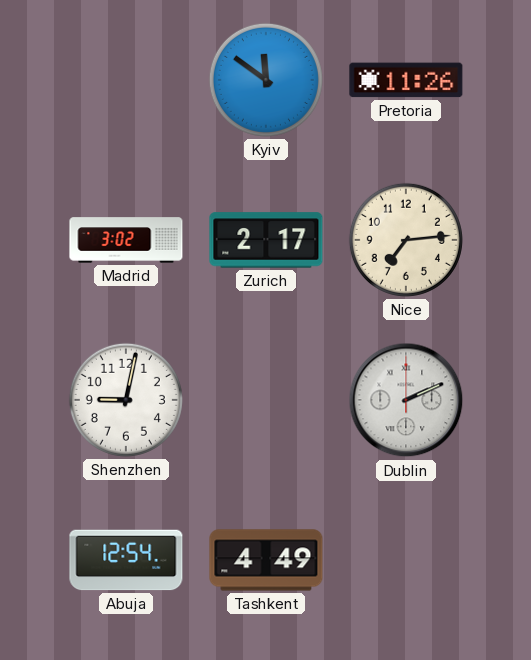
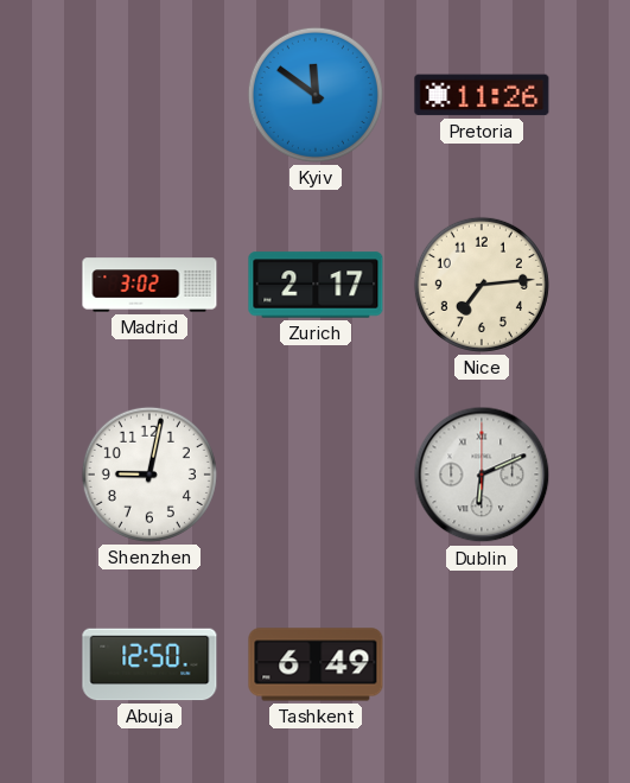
Dublin: 2:11 -> 6:11
Abuja: 12:54 -> 12:50
Tashkent: 4:49 -> 6:49
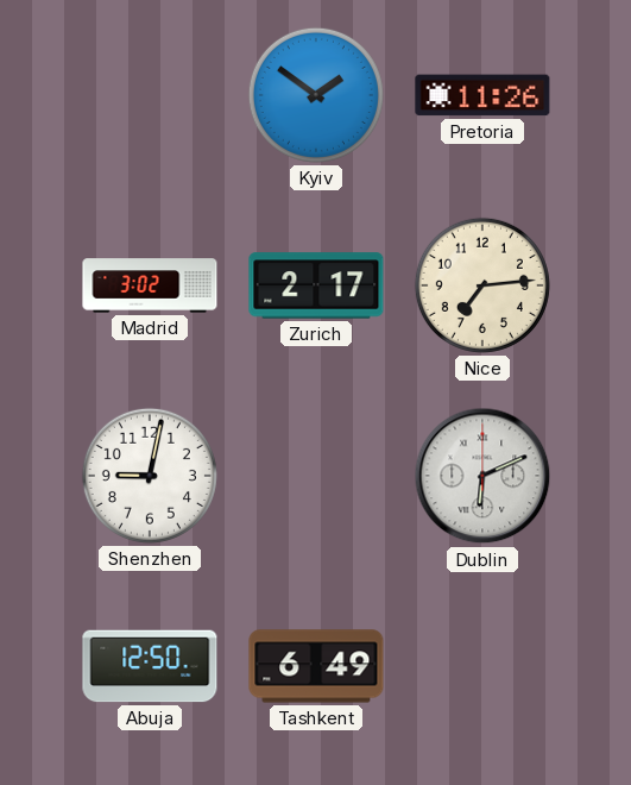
Kyiv: 11:51 -> 1:51
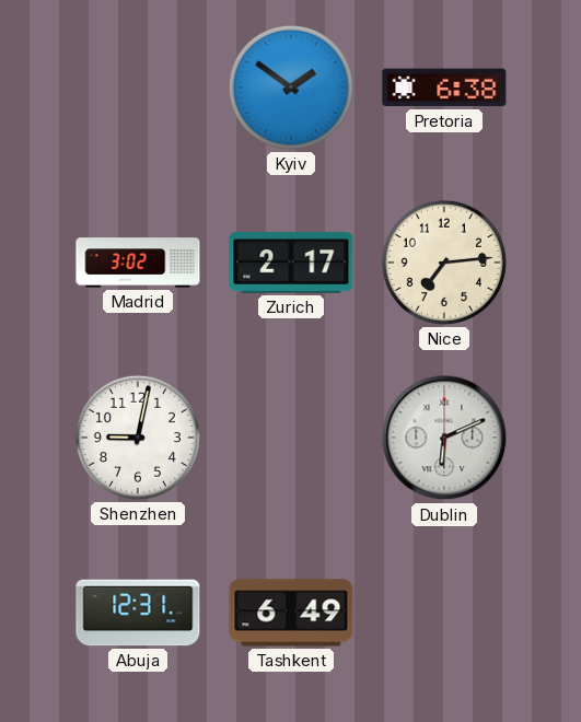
Pretoria: 11:26 -> 6:38
Abuja: 12:50 -> 12:31
